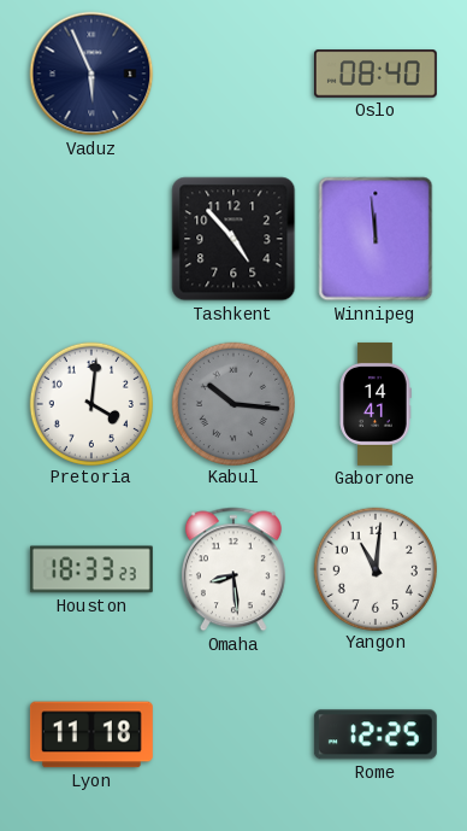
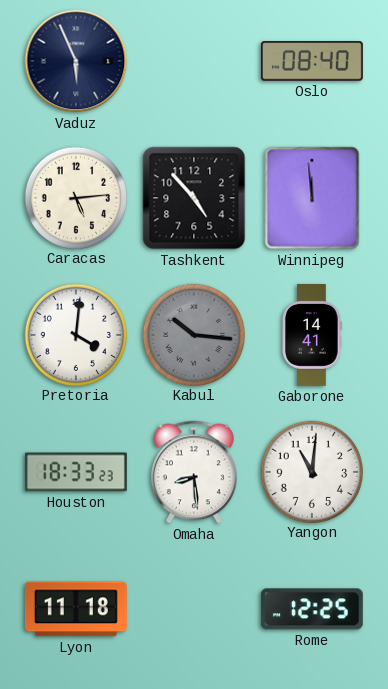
Caracas: none -> 5:14
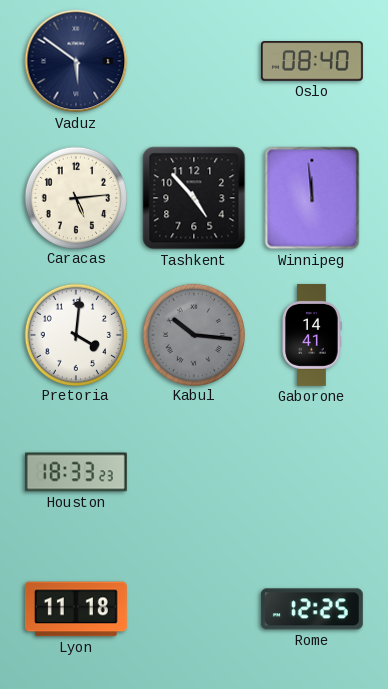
Vaduz: 5:56 -> 5:51
Omaha: 8:29 -> none
Yangon: 11:01 -> none
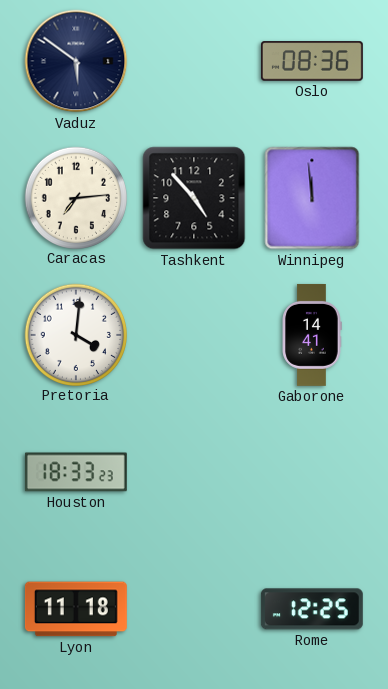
Oslo: 08:40 -> 08:36
Caracas: 5:14 -> 7:14
Kabul: 10:16 -> none
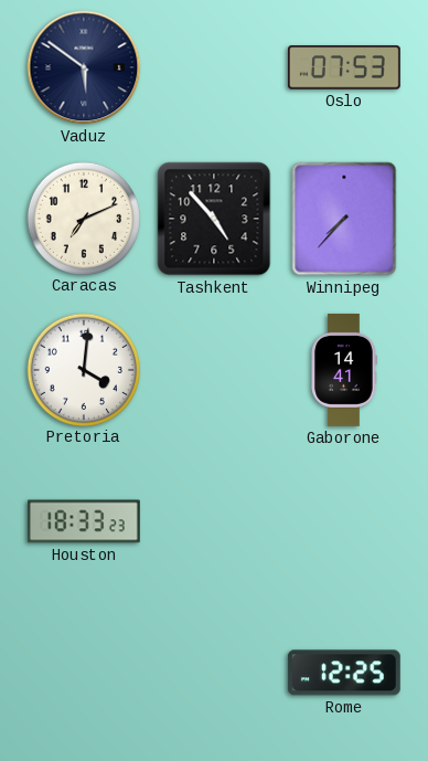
Oslo: 08:36 -> 07:53
Caracas: 7:14 -> 7:11
Winnipeg: 11:59 -> 7:37
Lyon: 11:18 -> none
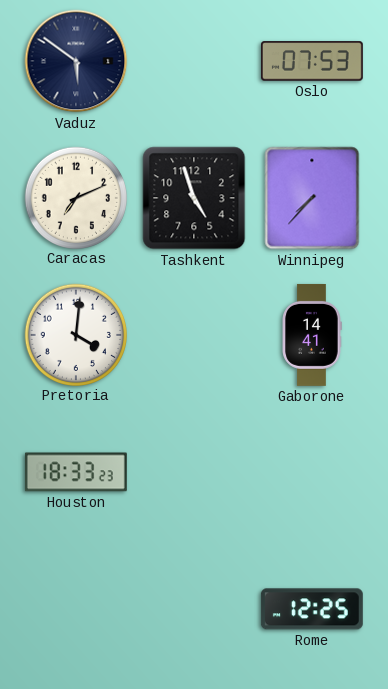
Tashkent: 4:53 -> 4:57
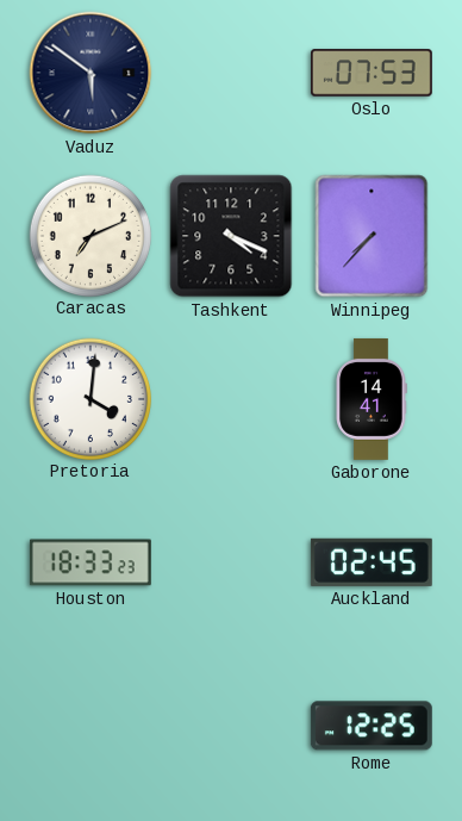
Tashkent: 4:57 -> 4:19
Auckland: none -> 02:45
